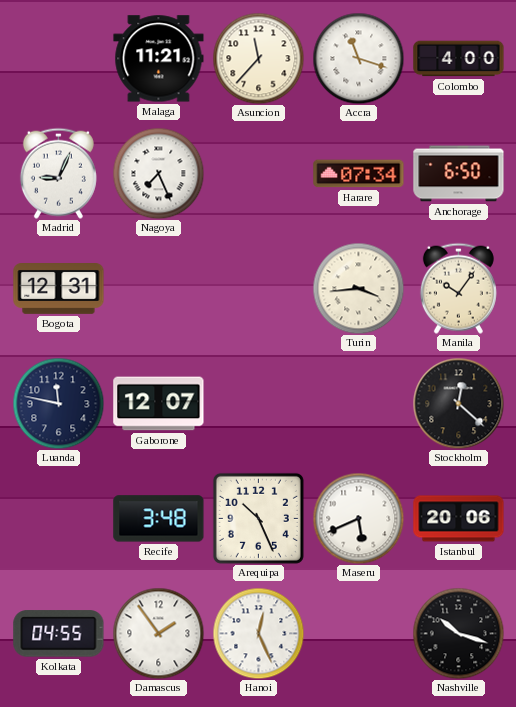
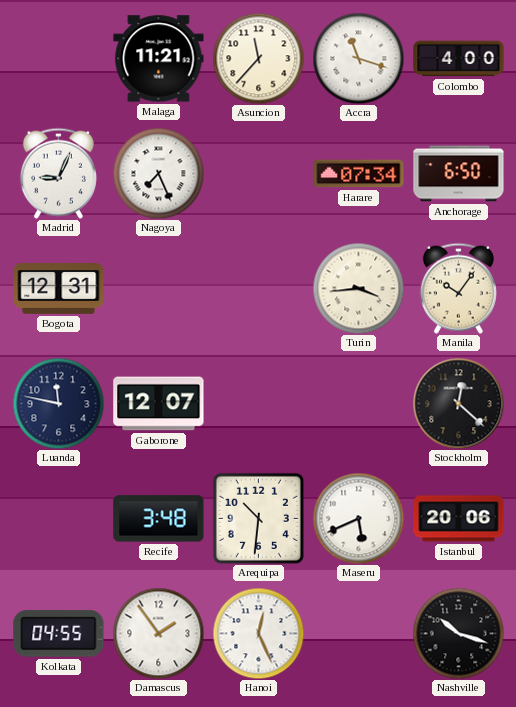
Arequipa: 10:26 -> 10:31
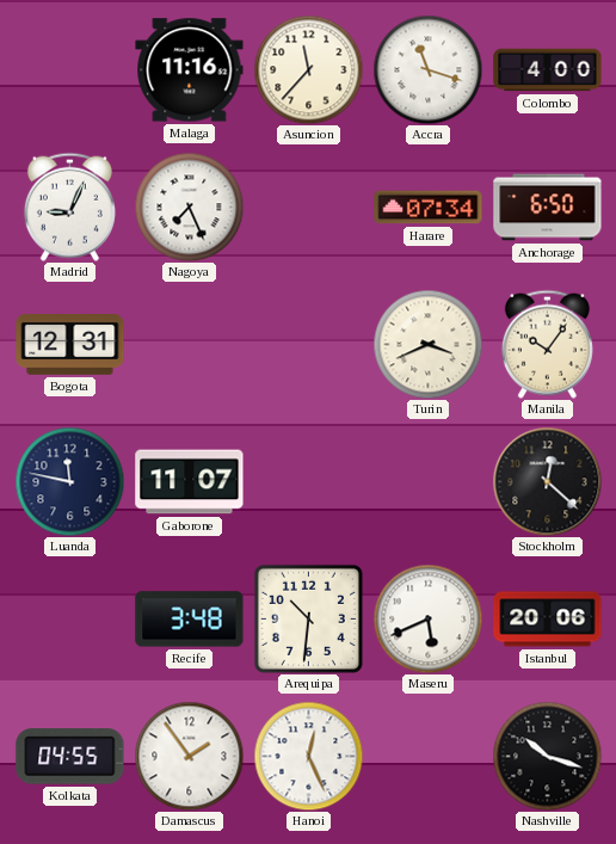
Malaga: 11:21 -> 11:16
Turin: 3:44 -> 3:41
Gaborone: 12:07 -> 11:07
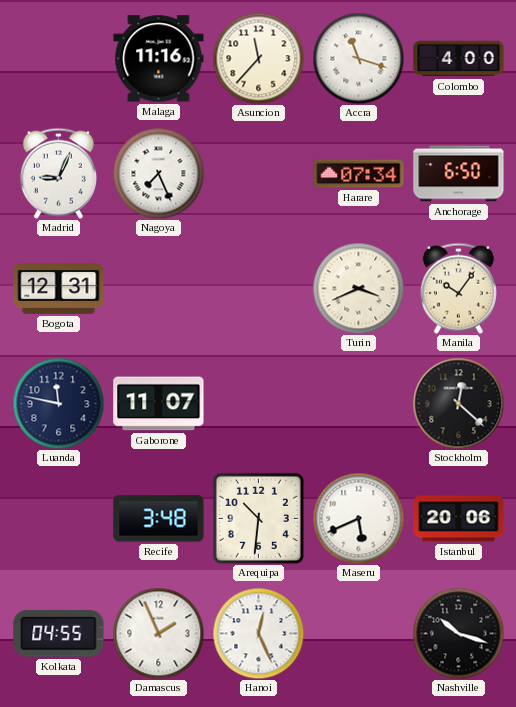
Damascus: 1:54 -> 1:56
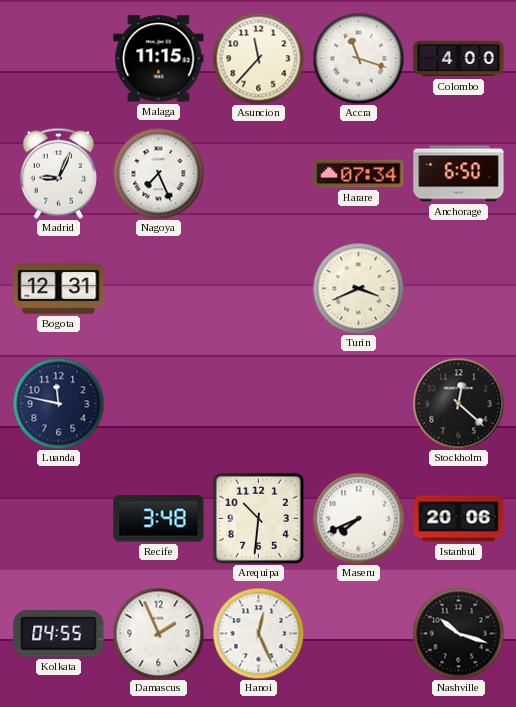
Malaga: 11:16 -> 11:15
Manila: 10:06 -> none
Gaborone: 11:07 -> none
Maseru: 5:41 -> 7:41
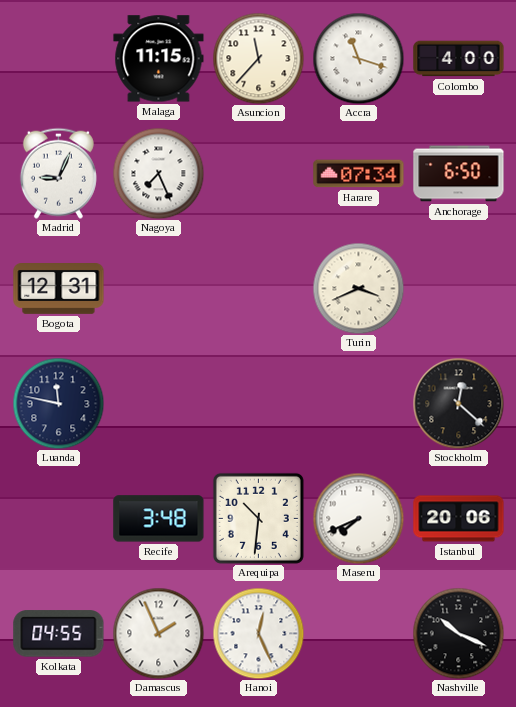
Nashville: 10:18 -> 10:19
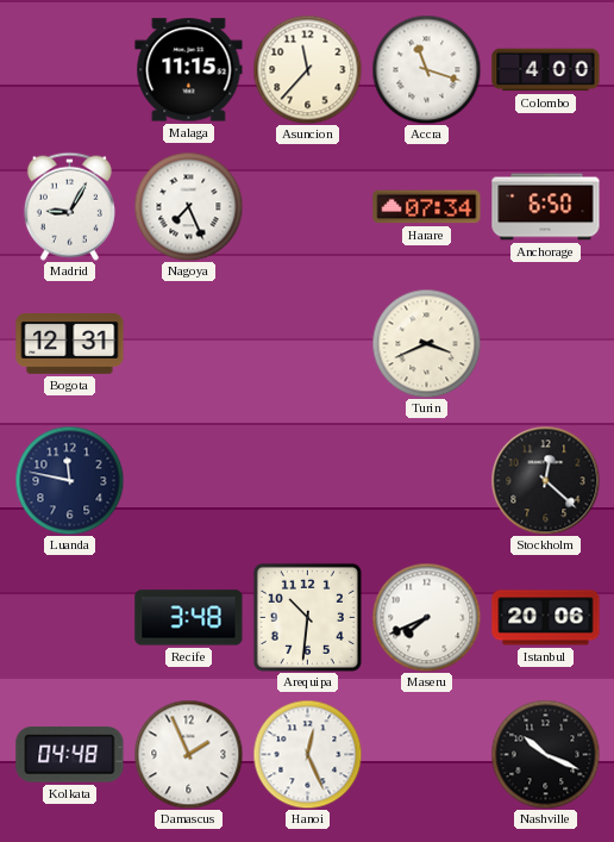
Madrid: 9:04 -> 9:05
Kolkata: 04:55 -> 04:48
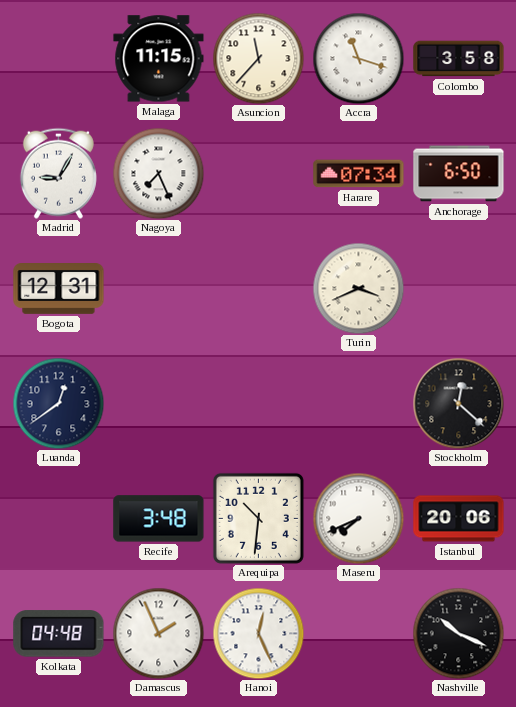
Colombo: 4:00 -> 3:58
Luanda: 11:47 -> 12:39
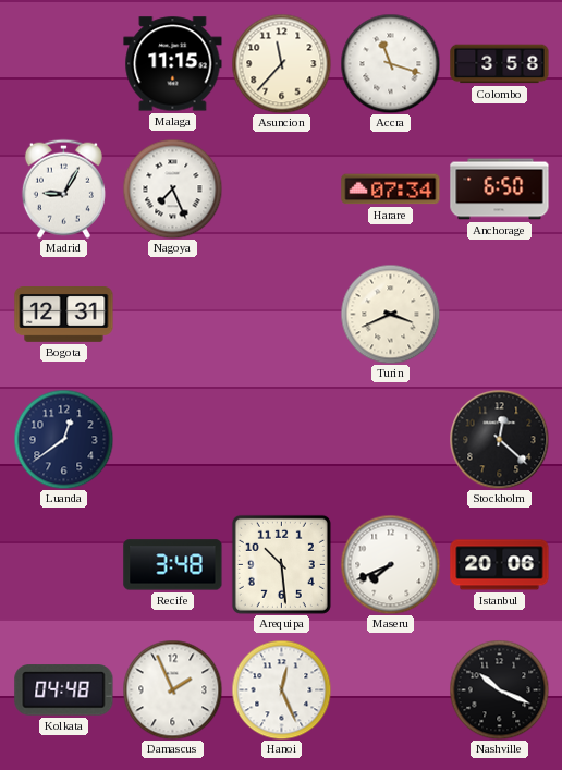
Arequipa: 10:31 -> 10:29
